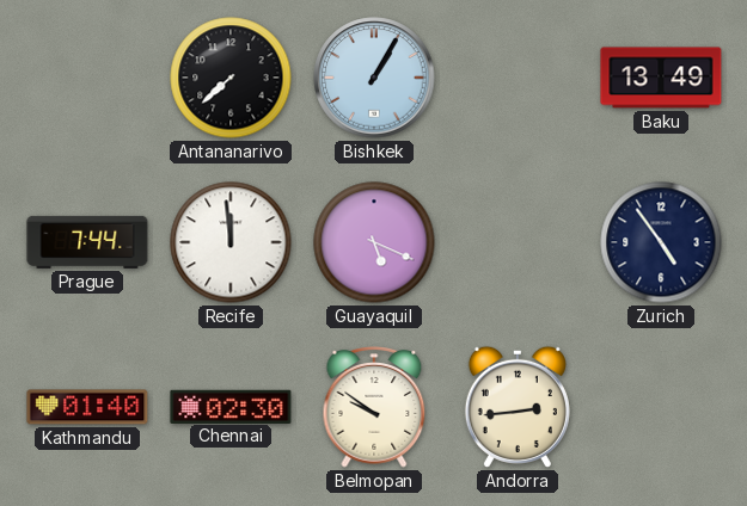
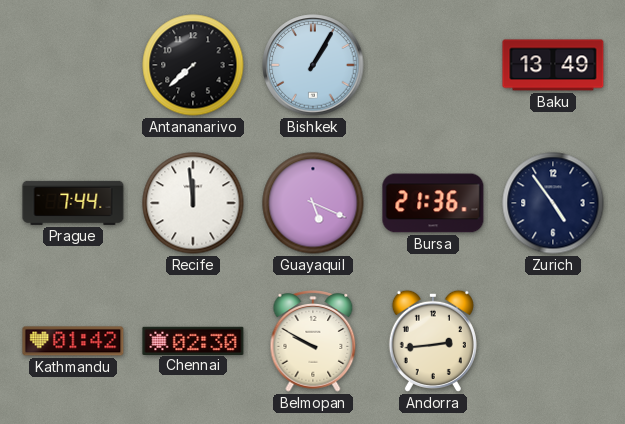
Bursa: none -> 21:36
Kathmandu: 01:40 -> 01:42
Belmopan: 9:51 -> 9:50
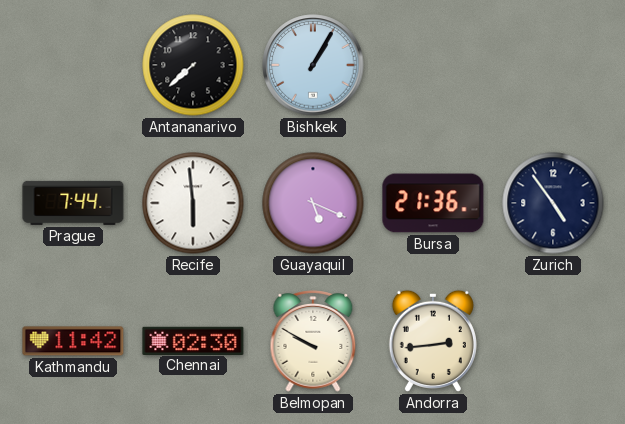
Baku: 13:49 -> none
Recife: 11:59 -> 5:59
Kathmandu: 01:42 -> 11:42
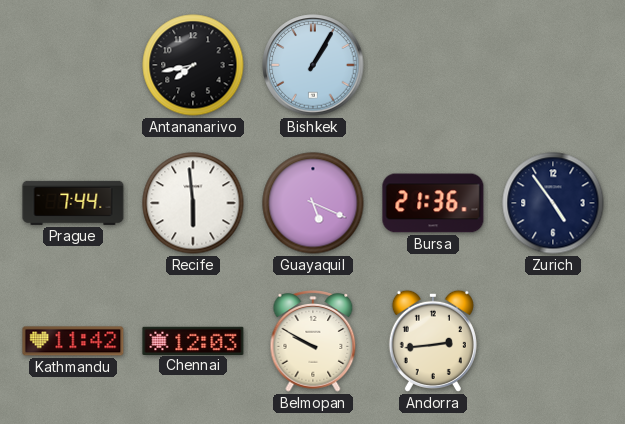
Antananarivo: 7:38 -> 7:43
Chennai: 02:30 -> 12:03
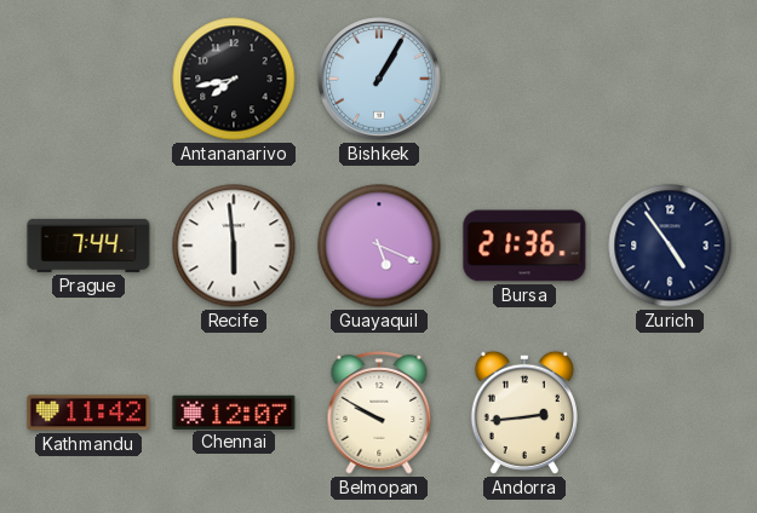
Chennai: 12:03 -> 12:07
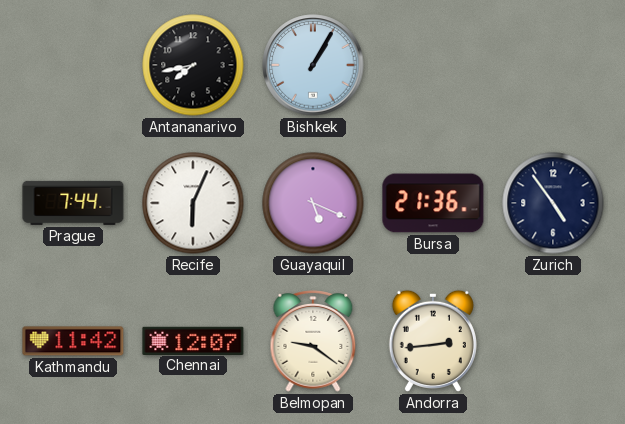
Recife: 5:59 -> 6:04
Belmopan: 9:50 -> 9:21
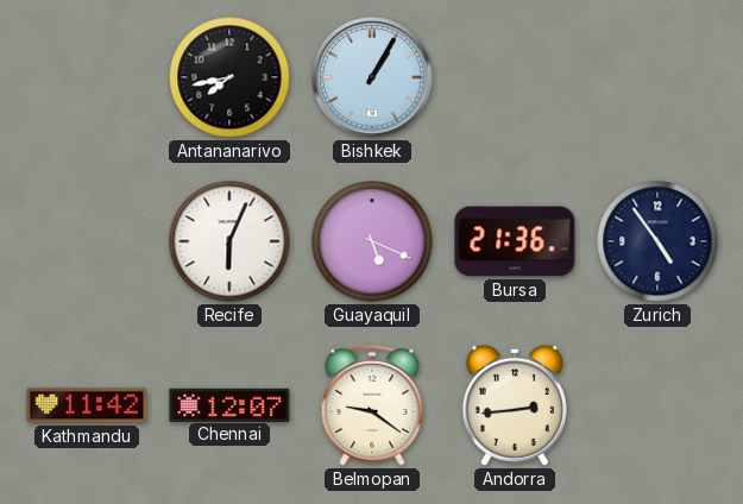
Prague: 7:44 -> none
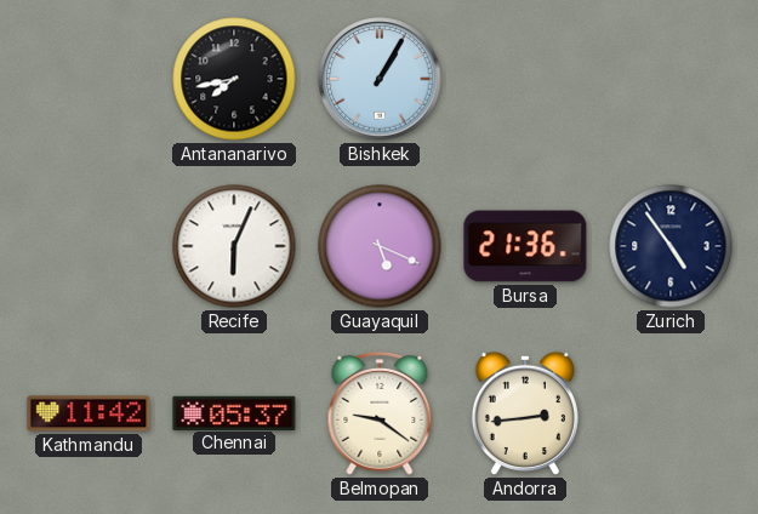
Chennai: 12:07 -> 05:37
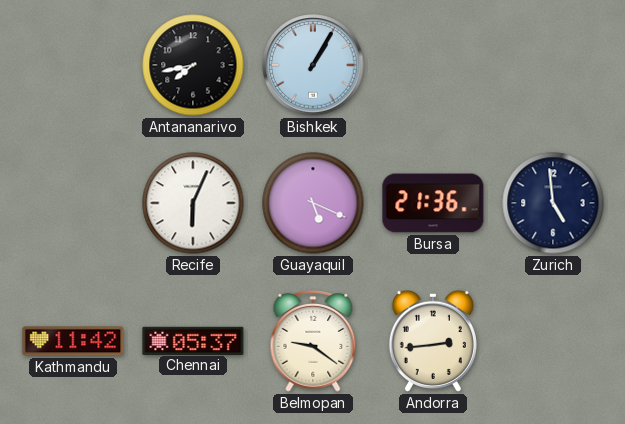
Zurich: 4:54 -> 4:59
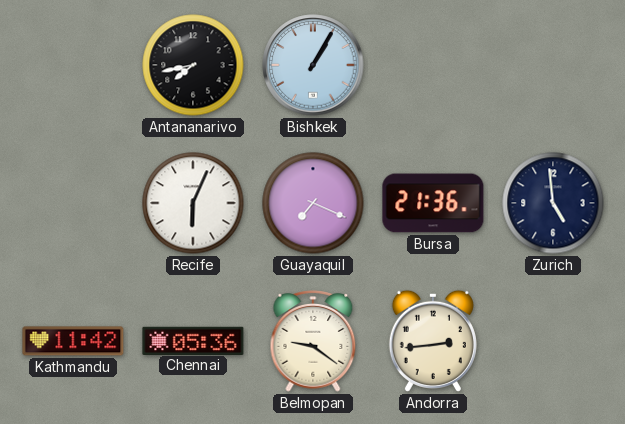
Guayaquil: 5:19 -> 7:19
Chennai: 05:37 -> 05:36
